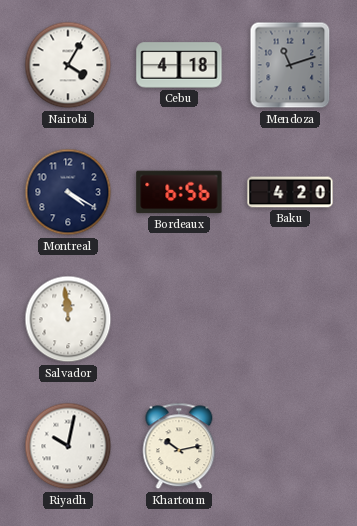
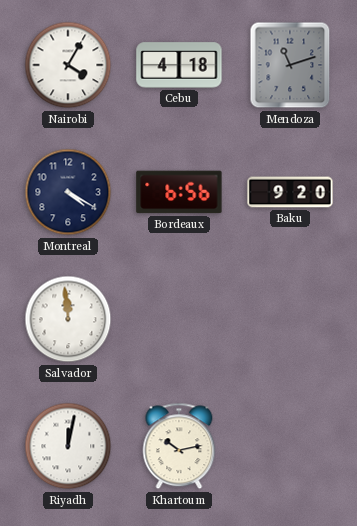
Baku: 4:20 -> 9:20
Riyadh: 10:02 -> 12:02
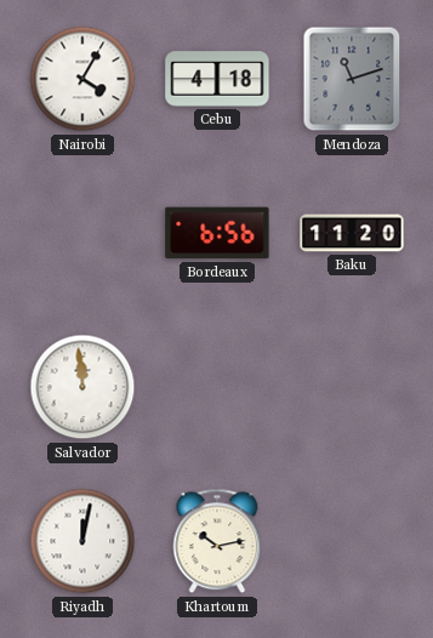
Montreal: 4:20 -> none
Baku: 9:20 -> 11:20
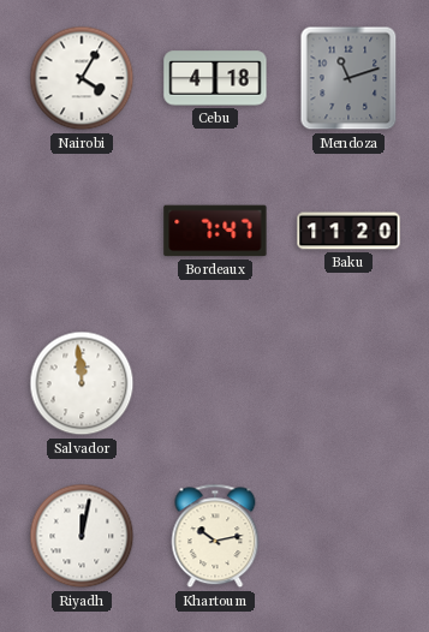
Bordeaux: 6:56 -> 7:47
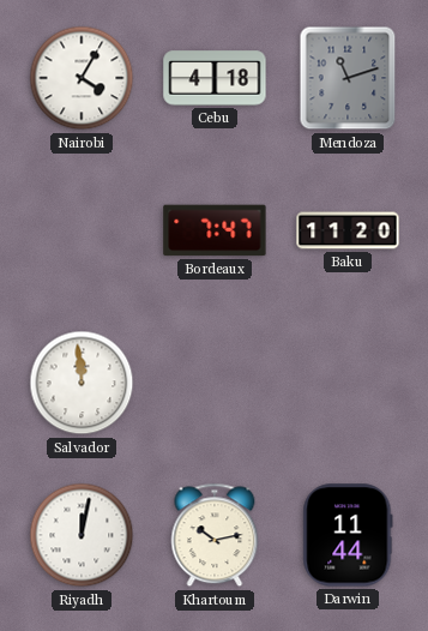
Darwin: none -> 11:44
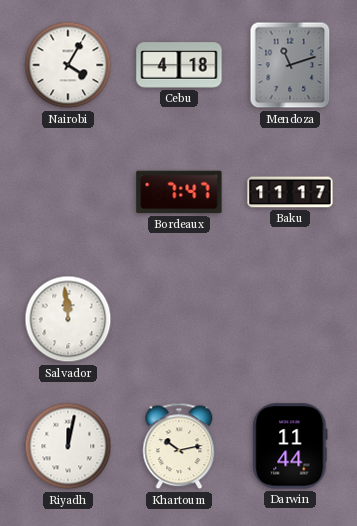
Baku: 11:20 -> 11:17
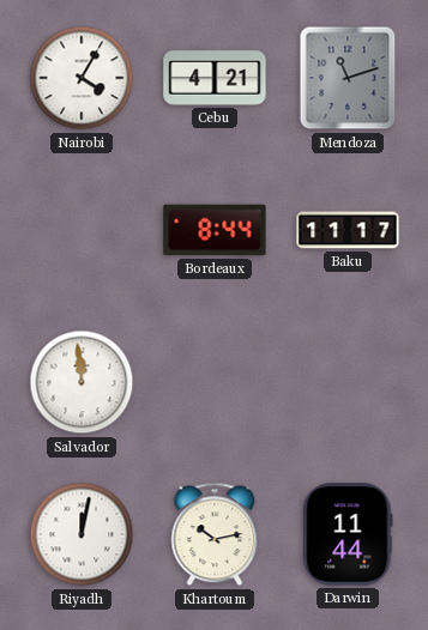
Cebu: 4:18 -> 4:21
Bordeaux: 7:47 -> 8:44
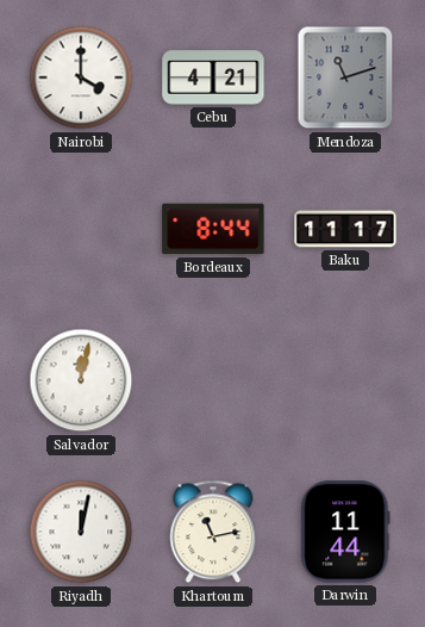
Nairobi: 4:05 -> 4:00
Salvador: 11:59 -> 12:02
Khartoum: 10:13 -> 11:13
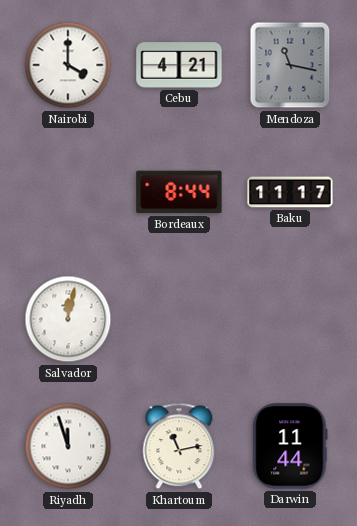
Mendoza: 11:12 -> 11:17
Riyadh: 12:02 -> 11:57
